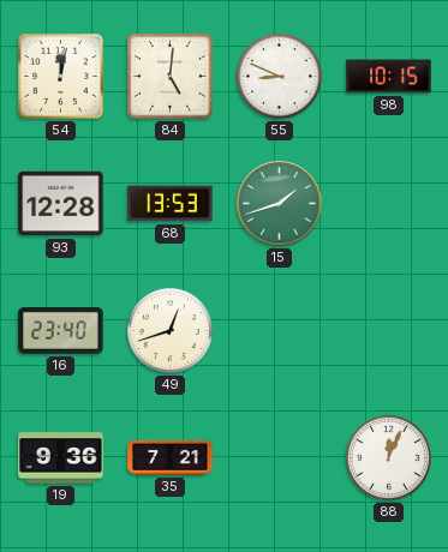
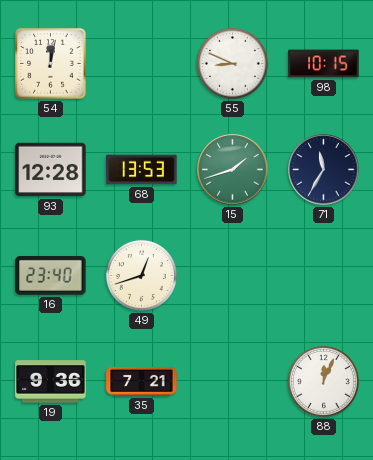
84: 5:01 -> none
71: none -> 11:35
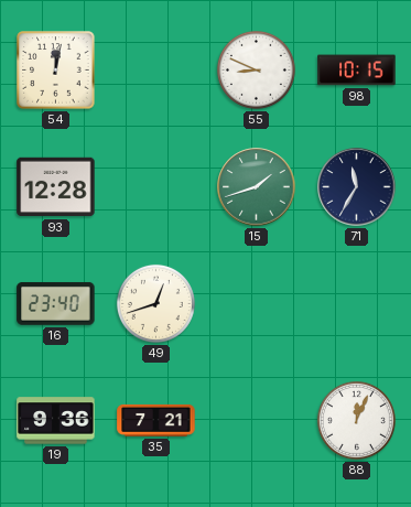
68: 13:53 -> none
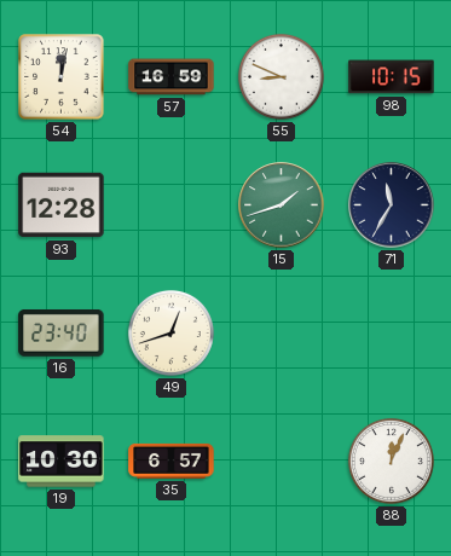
57: none -> 16:59
19: 9:36 -> 10:30
35: 7:21 -> 6:57
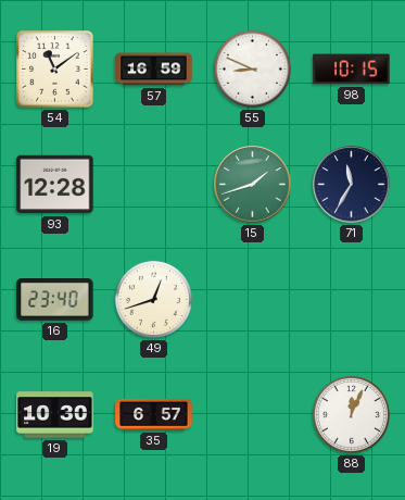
54: 12:02 -> 11:09
